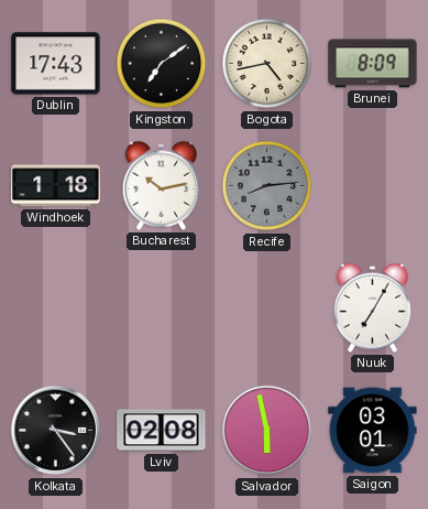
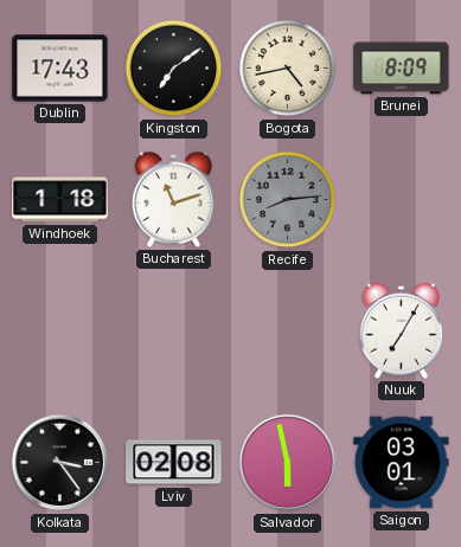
Bucharest: 10:13 -> 11:12
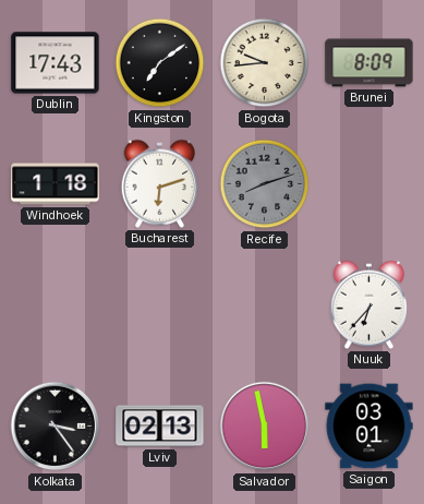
Bogota: 4:43 -> 9:44
Bucharest: 11:12 -> 6:12
Recife: 8:14 -> 8:12
Nuuk: 7:05 -> 6:37
Lviv: 02:08 -> 02:13
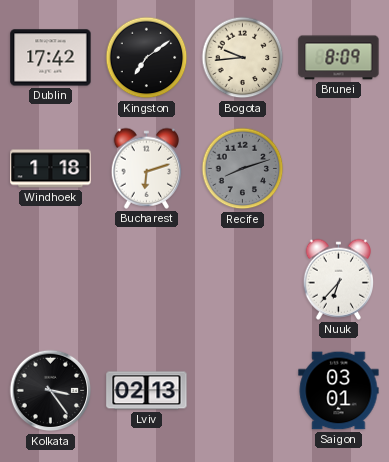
Dublin: 17:43 -> 17:42
Salvador: 5:58 -> none
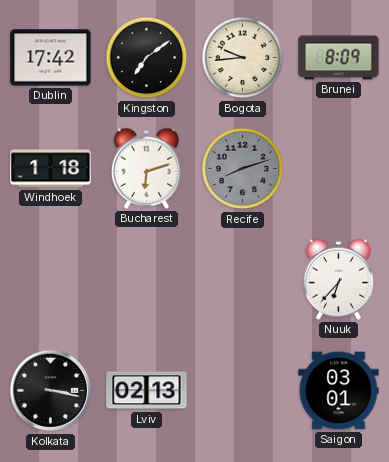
Kolkata: 3:24 -> 3:17
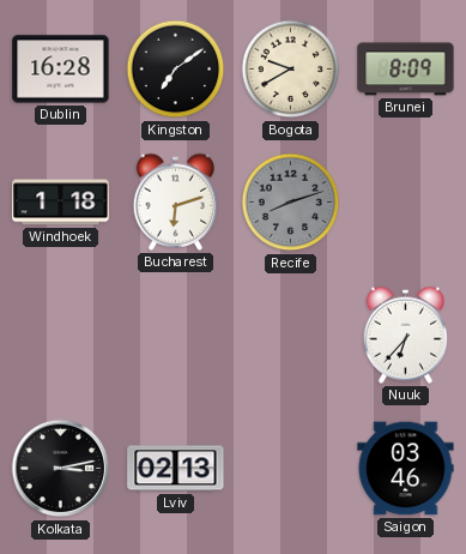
Dublin: 17:42 -> 16:28
Bogota: 9:44 -> 9:40
Kolkata: 3:17 -> 3:13
Saigon: 03:01 -> 03:46
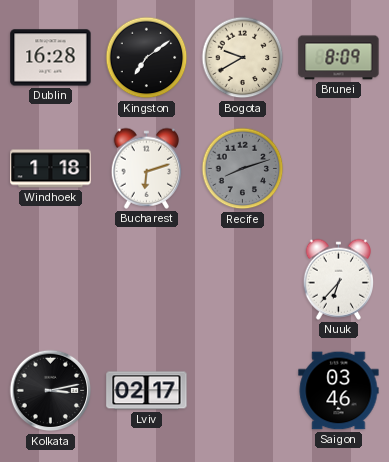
Lviv: 02:13 -> 02:17
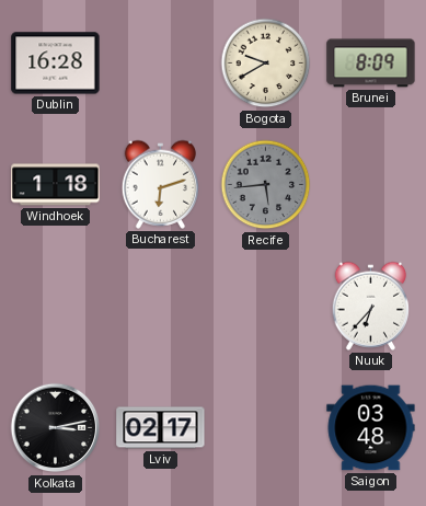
Kingston: 7:09 -> none
Recife: 8:12 -> 5:44
Saigon: 03:46 -> 03:48
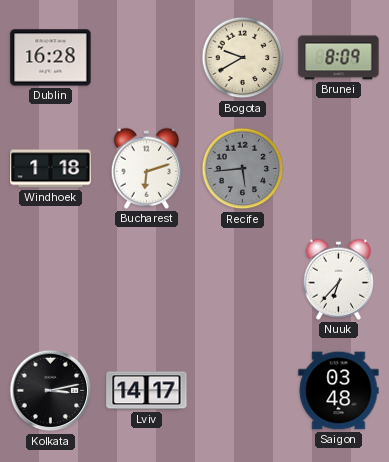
Lviv: 02:17 -> 14:17
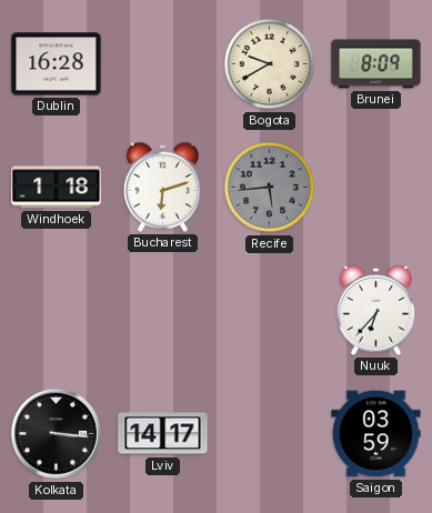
Kolkata: 3:13 -> 3:16
Saigon: 03:48 -> 03:59
